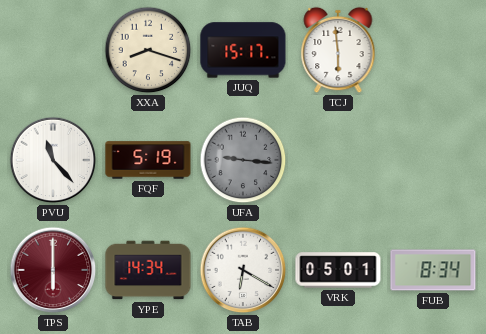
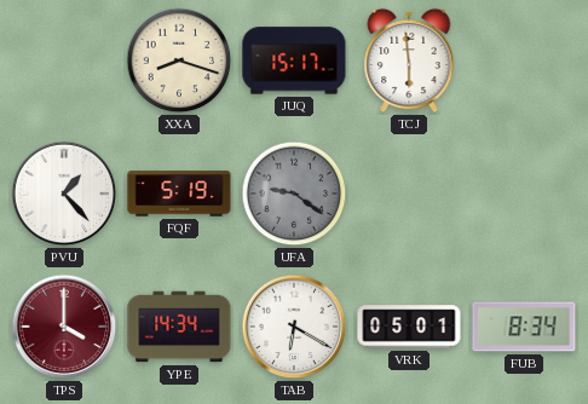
PVU: 11:23 -> 1:23
UFA: 9:16 -> 9:21
TPS: 6:00 -> 4:00
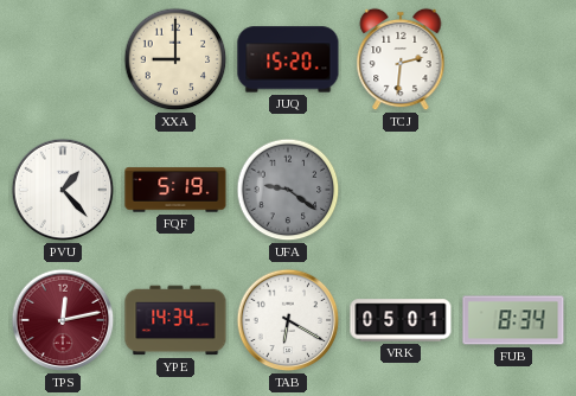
XXA: 8:18 -> 9:00
JUQ: 15:17 -> 15:20
TCJ: 5:59 -> 2:31
TPS: 4:00 -> 12:13
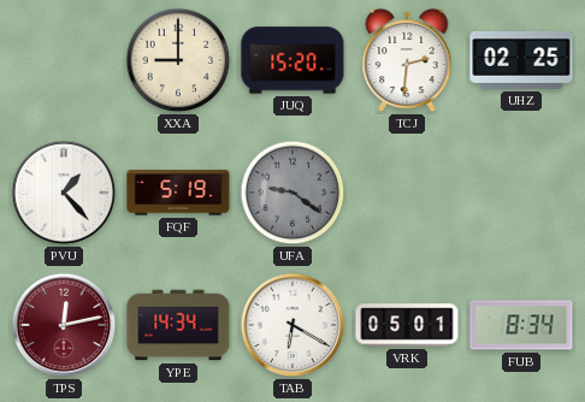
UHZ: none -> 02:25
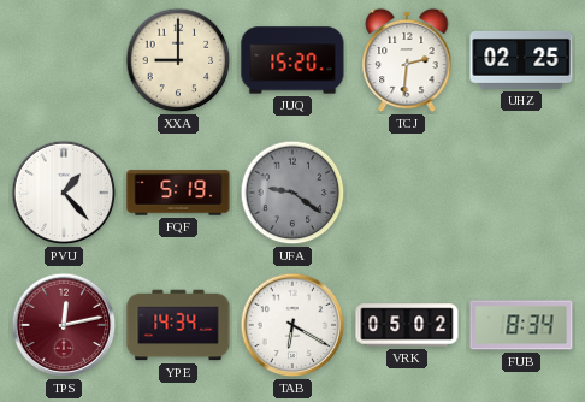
VRK: 05:01 -> 05:02
